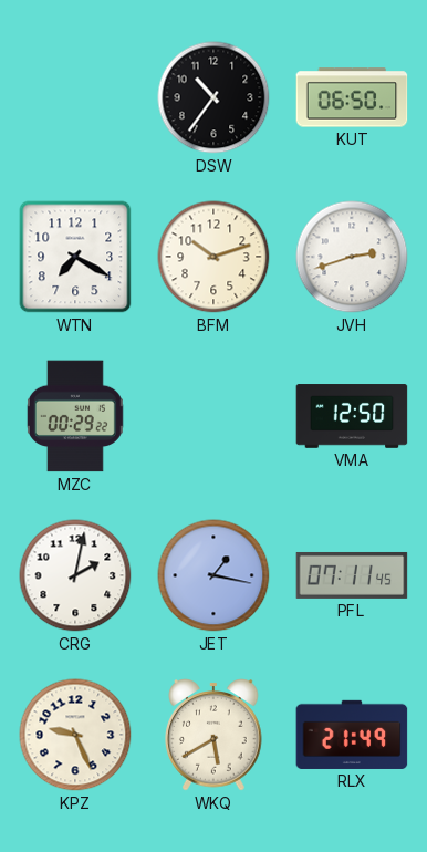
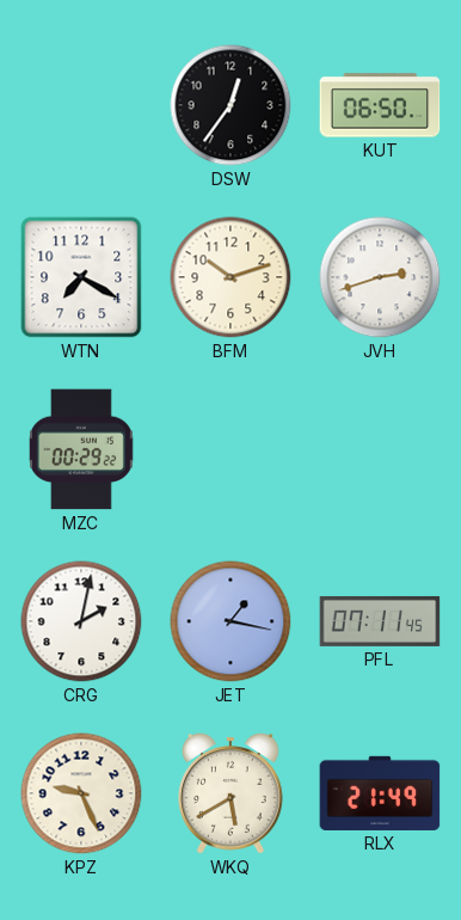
DSW: 10:36 -> 12:36
VMA: 12:50 -> none
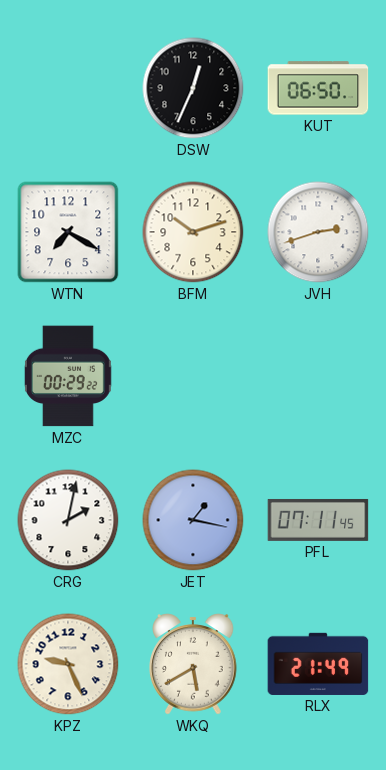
DSW: 12:36 -> 12:34
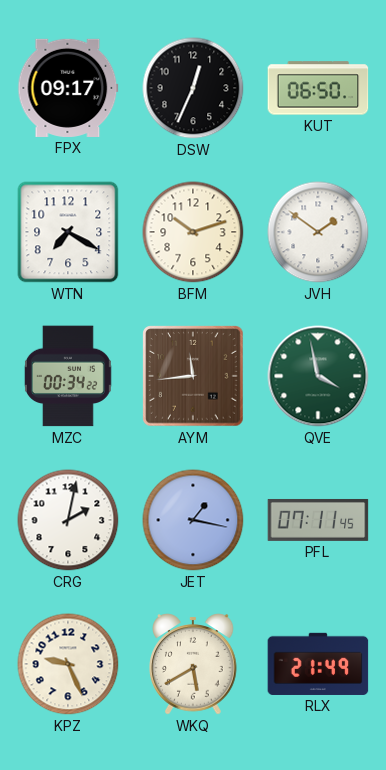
FPX: none -> 09:17
JVH: 2:42 -> 1:51
MZC: 00:29 -> 00:34
AYM: none -> 11:44
QVE: none -> 3:58
